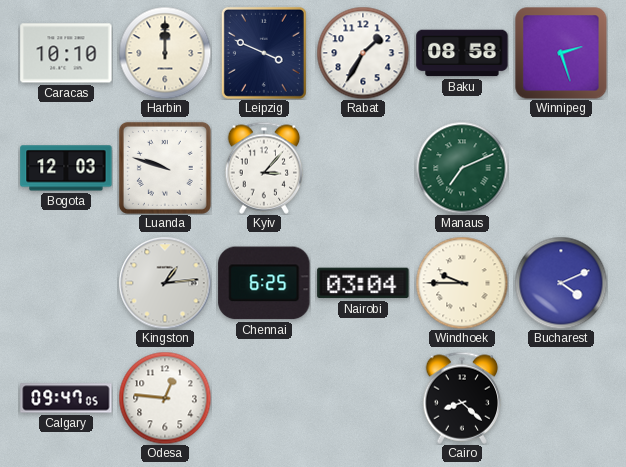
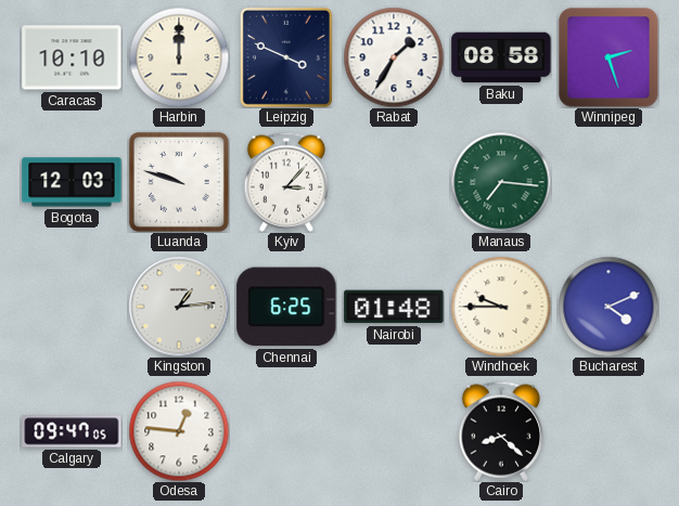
Manaus: 7:11 -> 7:16
Nairobi: 03:04 -> 01:48
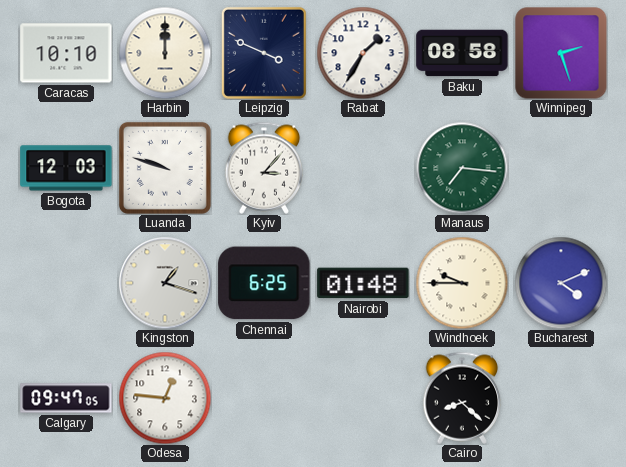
Kingston: 1:14 -> 1:18
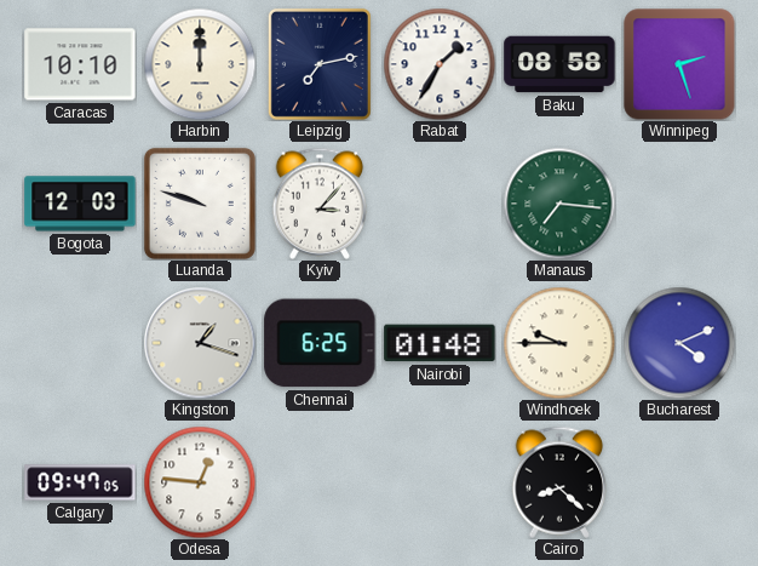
Leipzig: 3:49 -> 7:13
